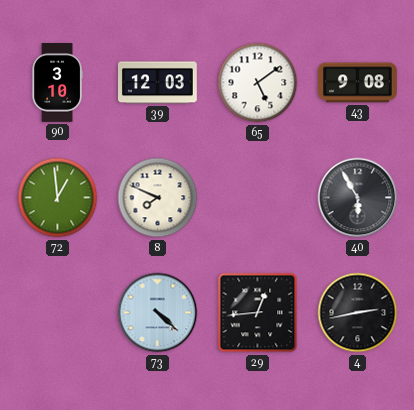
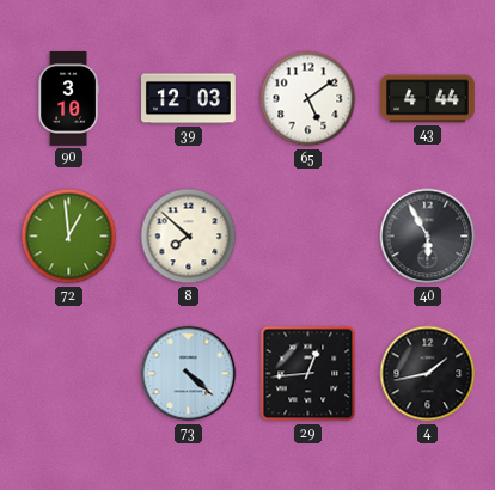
43: 9:08 -> 4:44
8: 7:49 -> 7:52
4: 2:43 -> 1:43
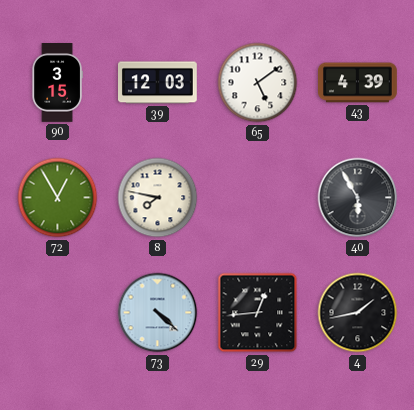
90: 3:10 -> 3:15
43: 4:44 -> 4:39
72: 12:59 -> 12:55
8: 7:52 -> 7:47
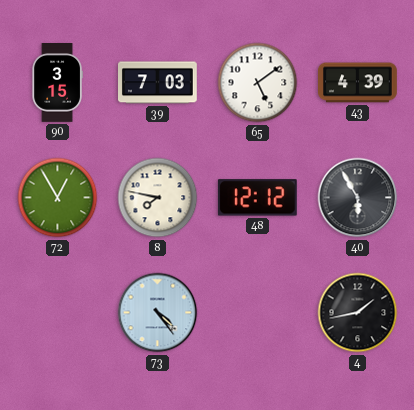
39: 12:03 -> 7:03
48: none -> 12:12
73: 4:22 -> 4:24
29: 12:44 -> none
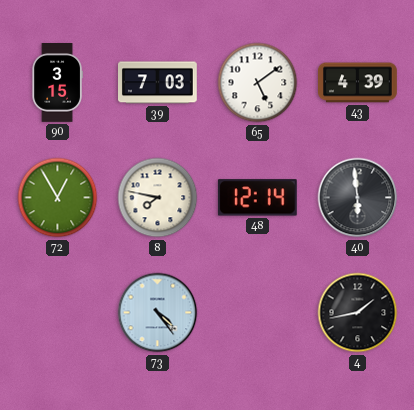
48: 12:12 -> 12:14
40: 5:55 -> 5:59
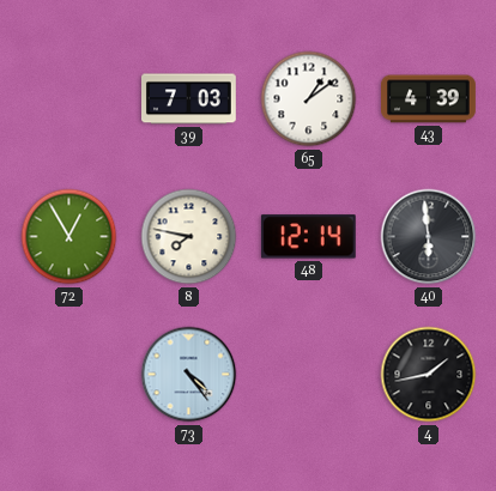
90: 3:15 -> none
65: 5:09 -> 1:09
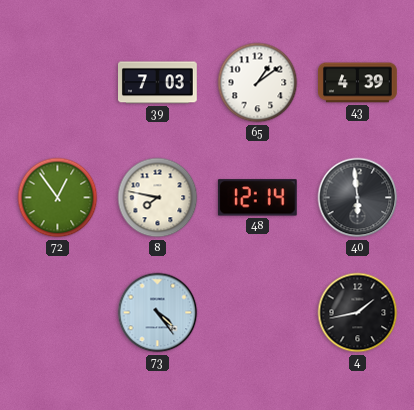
72: 12:55 -> 12:54
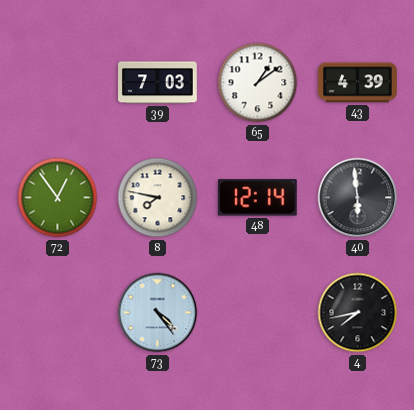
4: 1:43 -> 7:43
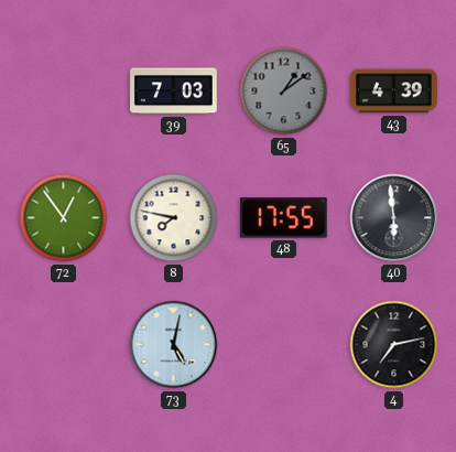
65 dial: white -> grey
48: 12:14 -> 17:55
73: 4:24 -> 5:02
4: 7:43 -> 7:13
